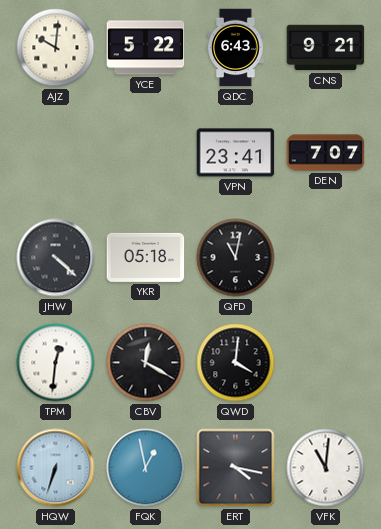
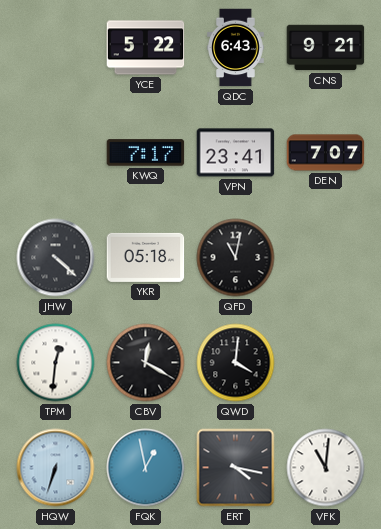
AJZ: 10:01 -> none
KWQ: none -> 7:17
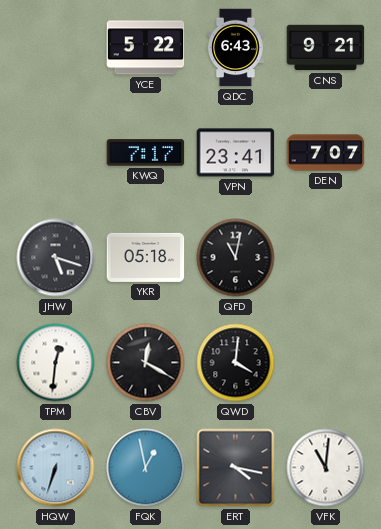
JHW: 4:22 -> 5:18
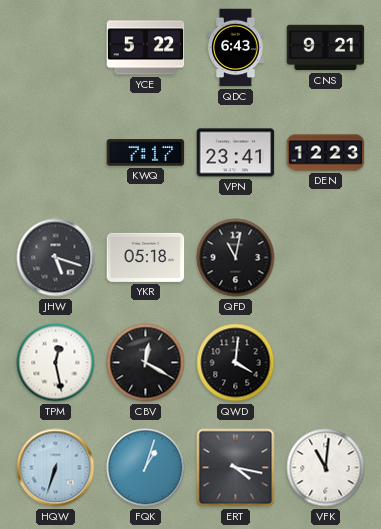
DEN: 7:07 -> 12:23
TPM: 12:31 -> 12:28
FQK: 12:58 -> 1:03
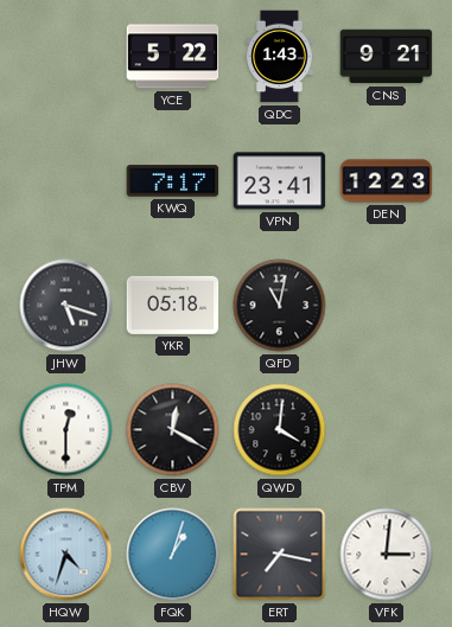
QDC: 6:43 -> 1:43
TPM: 12:28 -> 12:30
HQW: 6:33 -> 4:33
ERT: 4:17 -> 7:17
VFK: 11:01 -> 3:01
